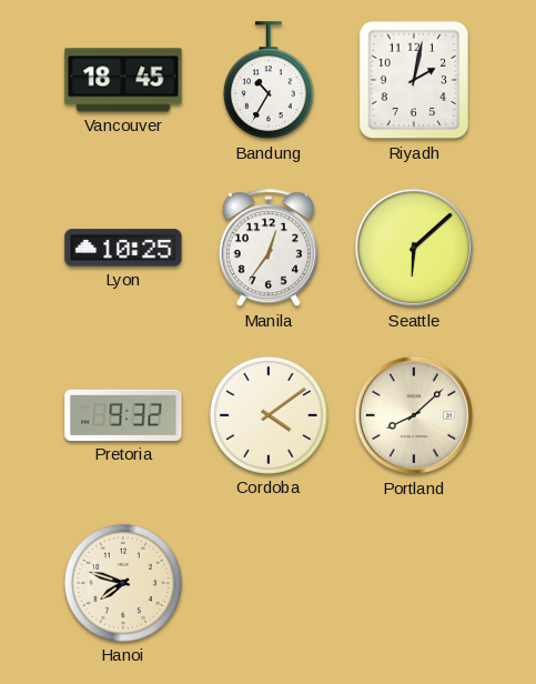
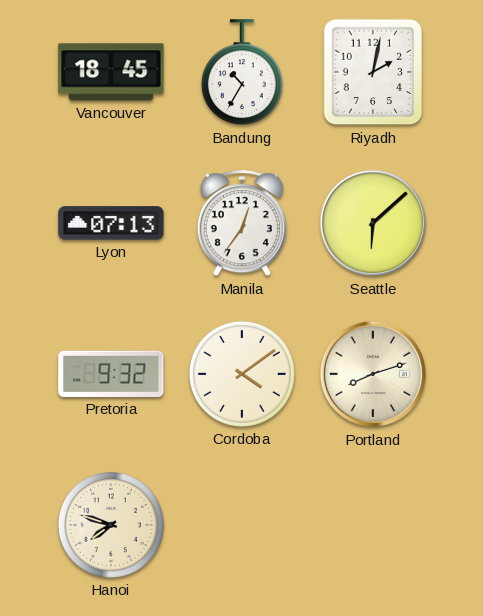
Lyon: 10:25 -> 07:13
Portland: 8:08 -> 8:12
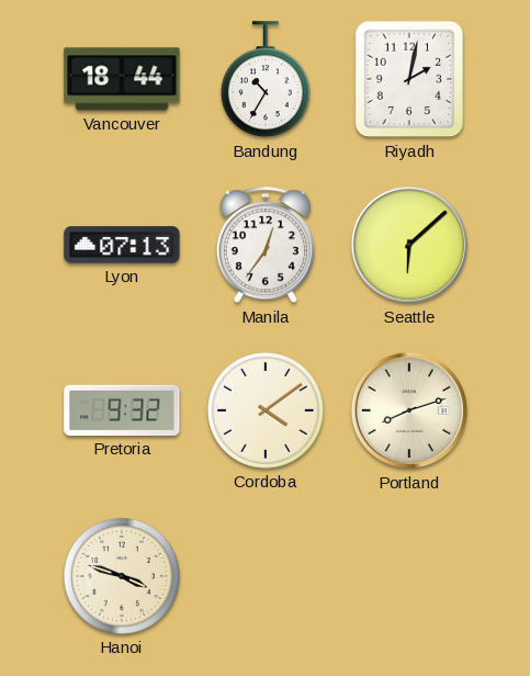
Vancouver: 18:45 -> 18:44
Hanoi: 7:48 -> 3:48
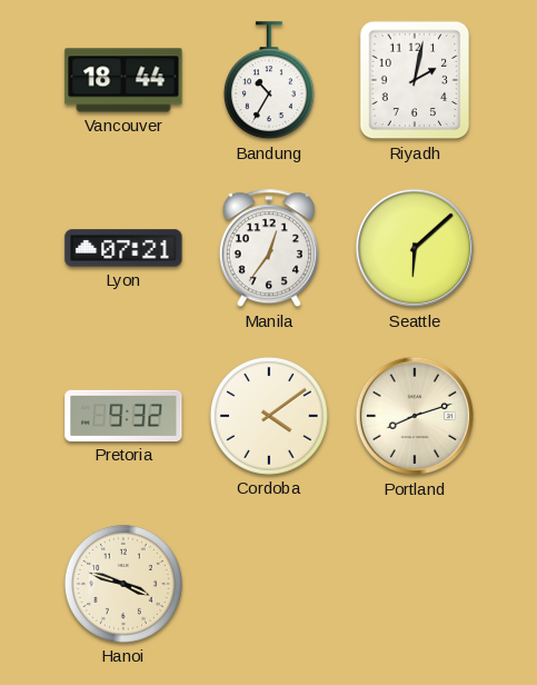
Lyon: 07:13 -> 07:21
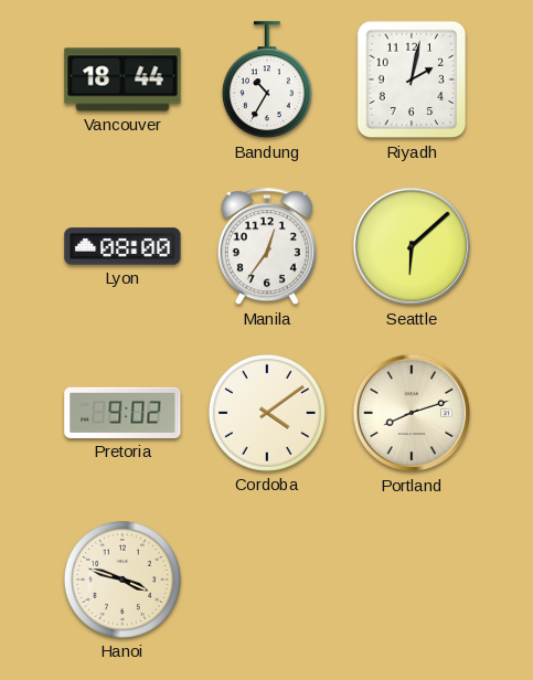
Lyon: 07:21 -> 08:00
Pretoria: 9:32 -> 9:02
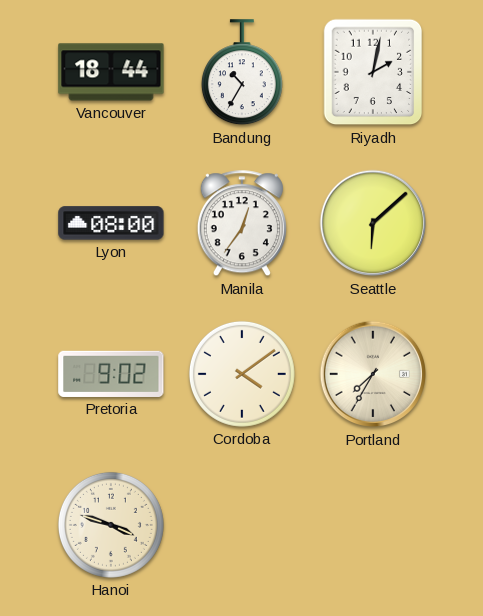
Portland: 8:12 -> 7:35
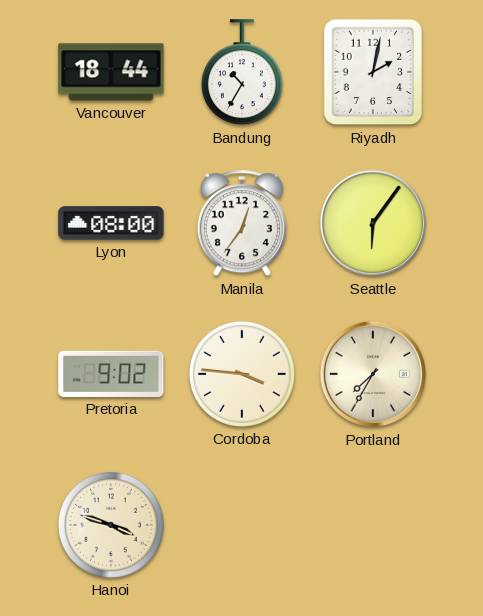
Seattle: 6:08 -> 6:06
Cordoba: 4:09 -> 3:46
